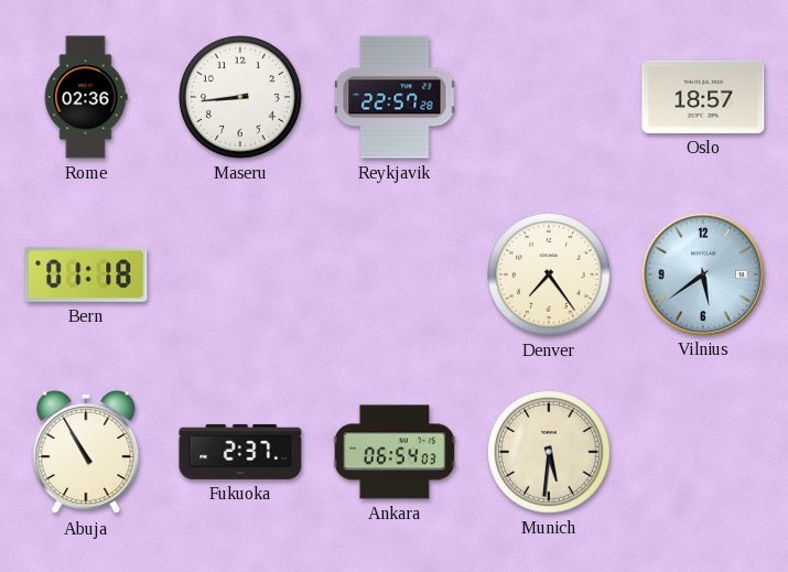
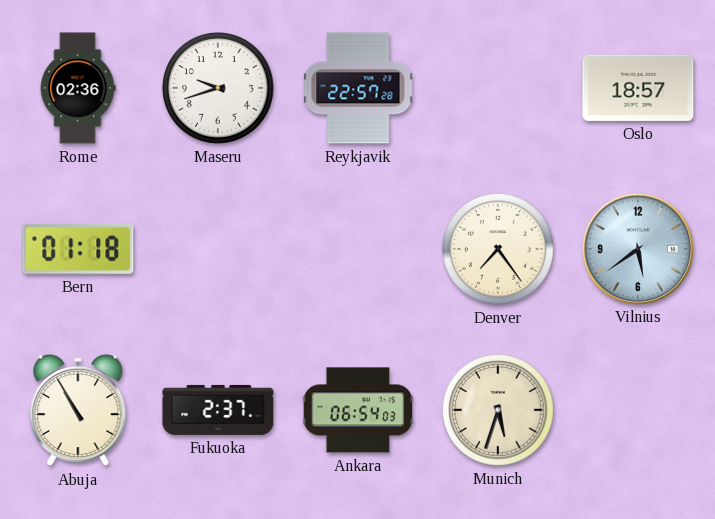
Maseru: 8:44 -> 9:42
Munich: 5:31 -> 5:33
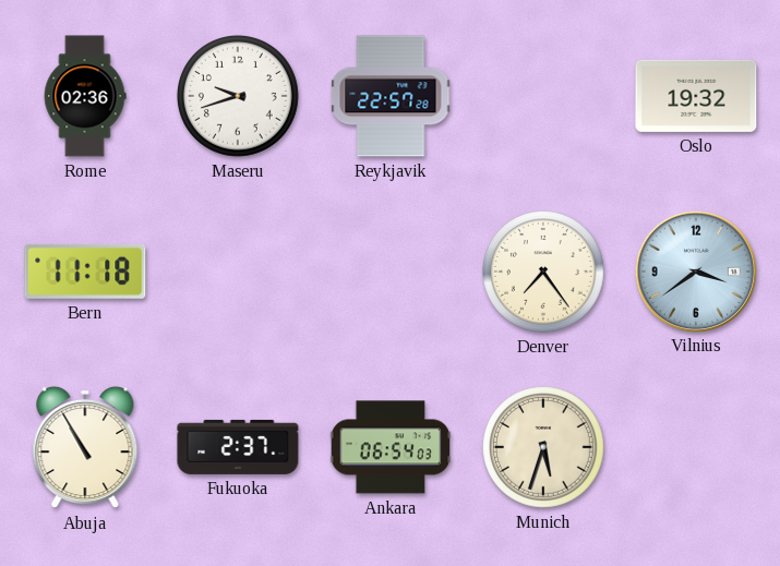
Oslo: 18:57 -> 19:32
Bern: 01:18 -> 11:18
Vilnius: 5:39 -> 3:39
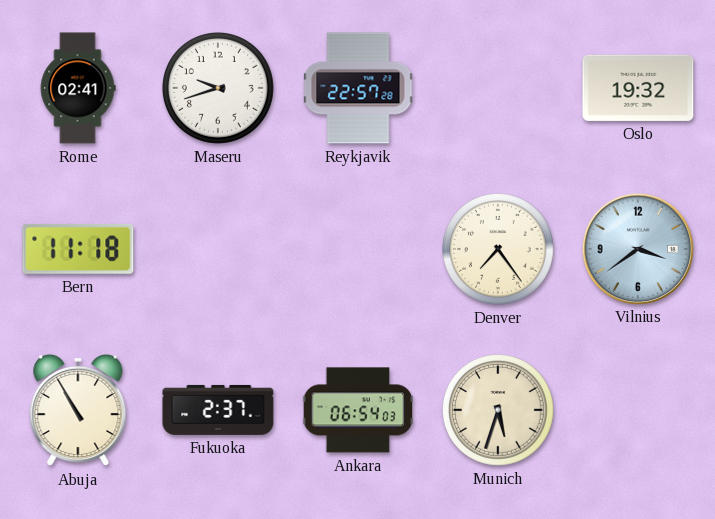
Rome: 02:36 -> 02:41
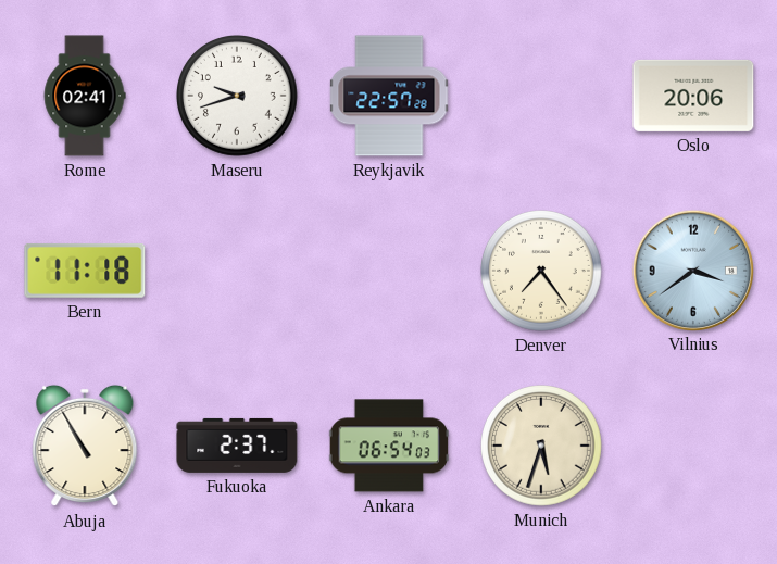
Oslo: 19:32 -> 20:06
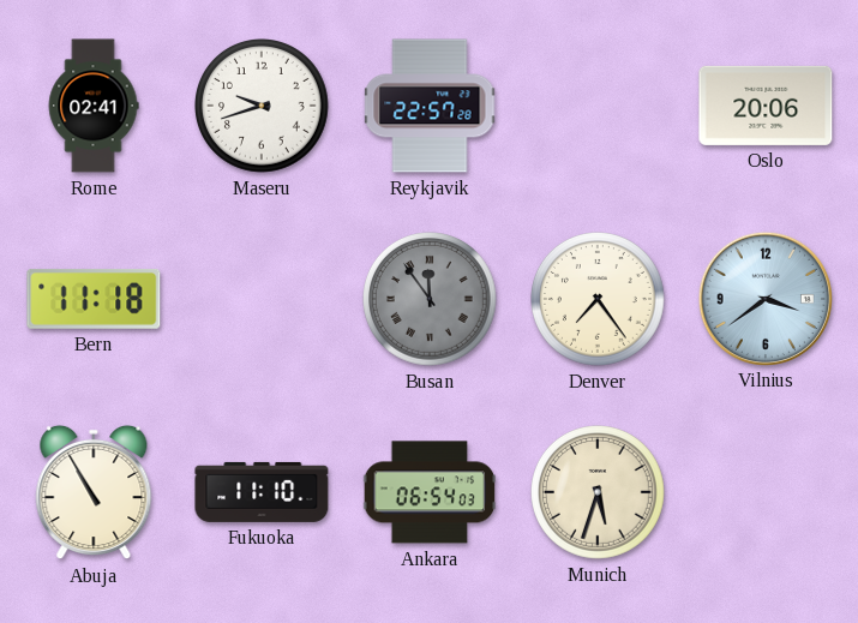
Busan: none -> 11:54
Fukuoka: 2:37 -> 11:10
